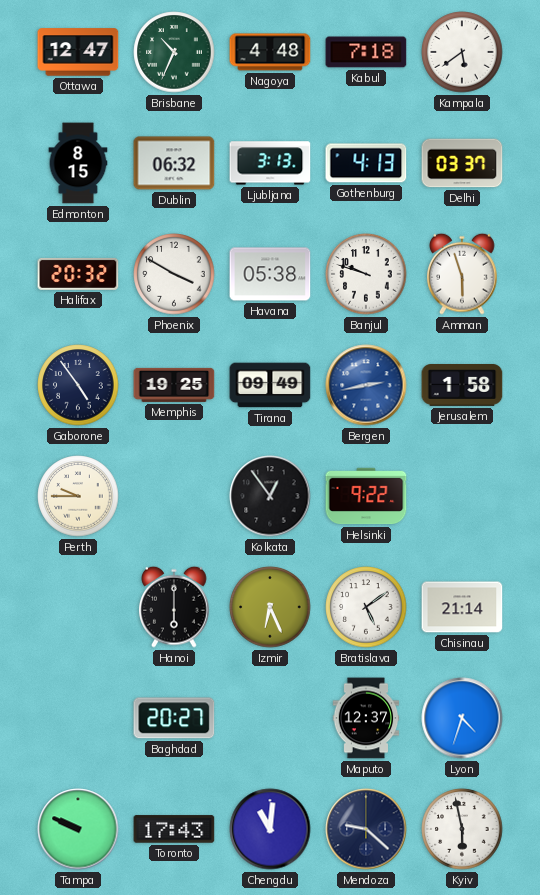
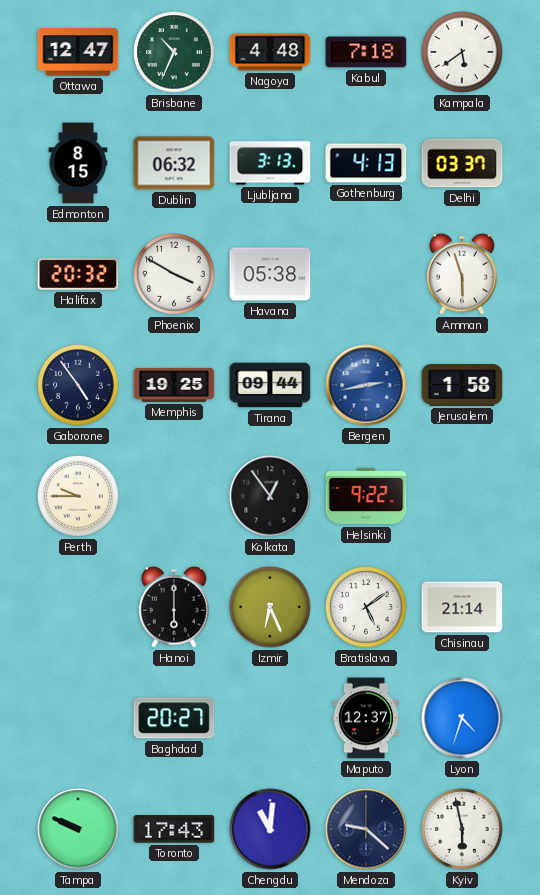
Banjul: 9:48 -> none
Tirana: 09:49 -> 09:44
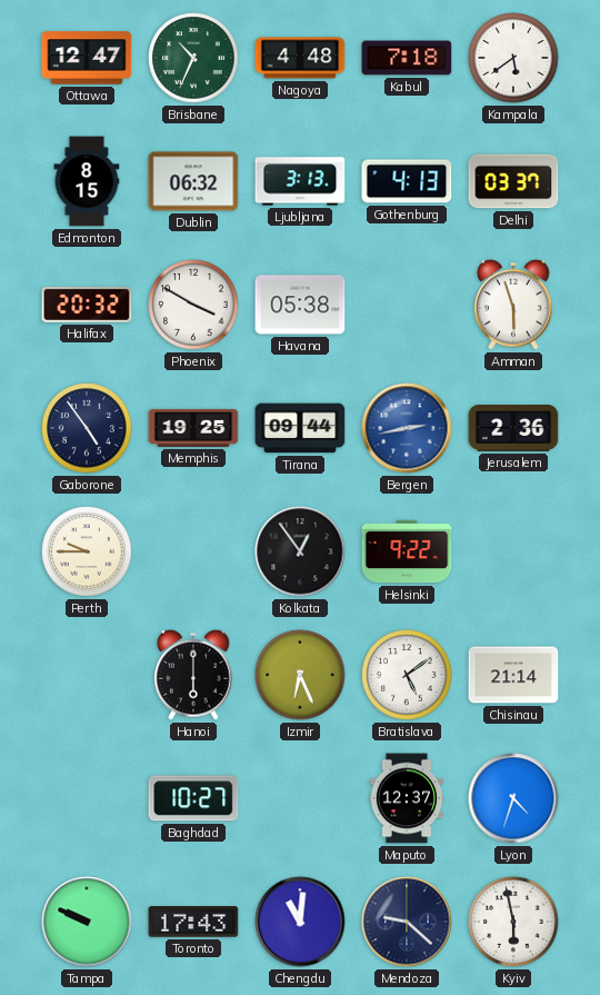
Jerusalem: 1:58 -> 2:36
Baghdad: 20:27 -> 10:27
